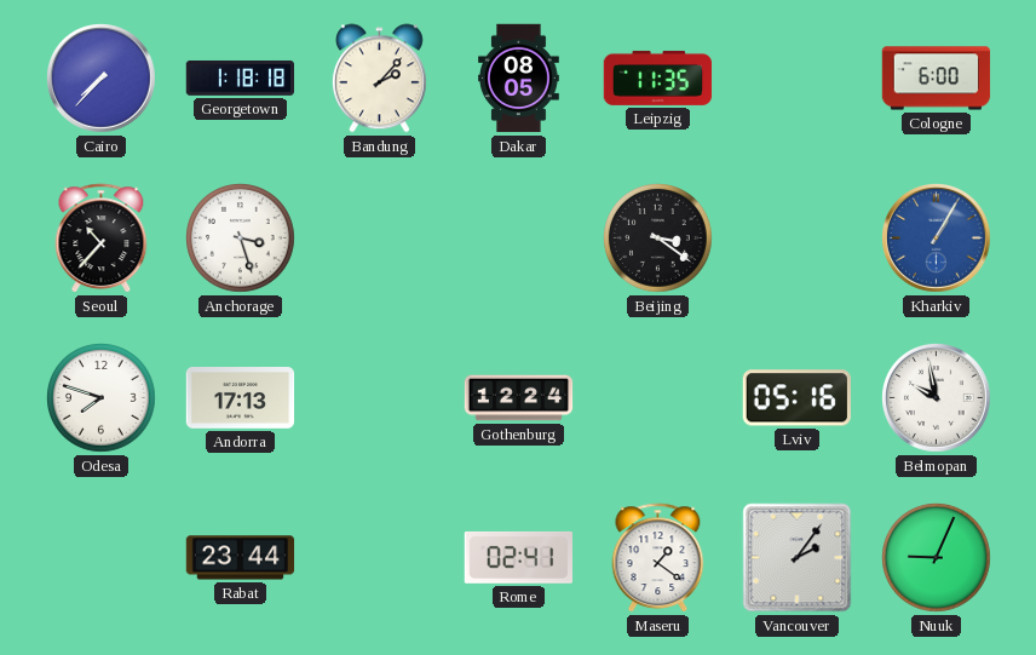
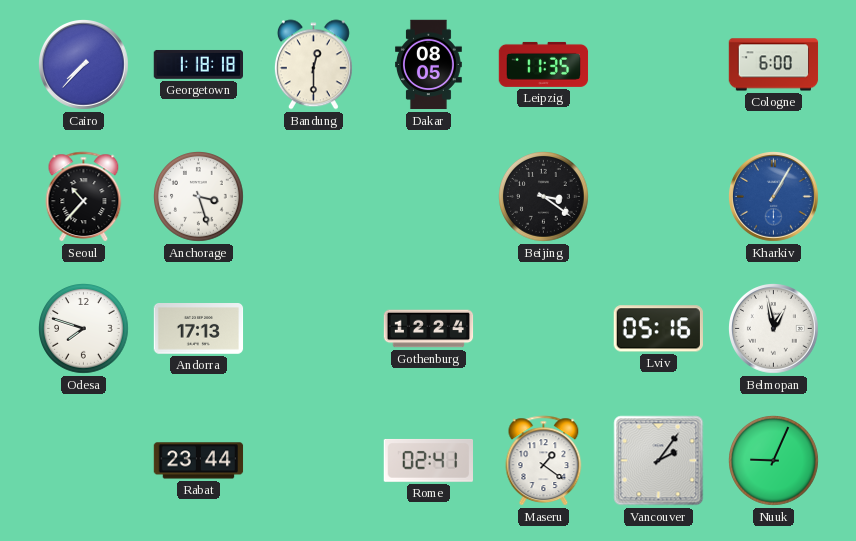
Bandung: 2:07 -> 12:30
Belmopan: 9:58 -> 12:58
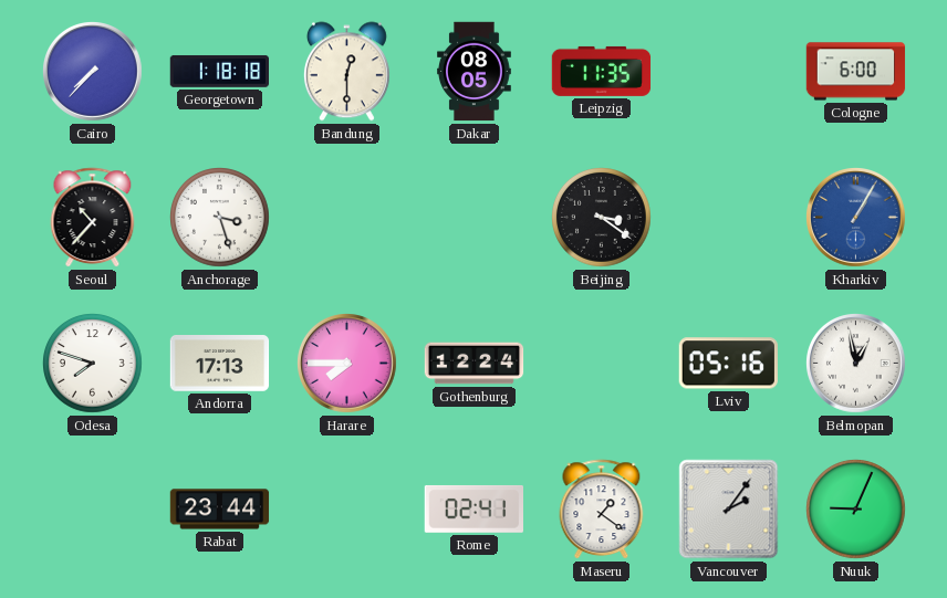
Harare: none -> 7:45
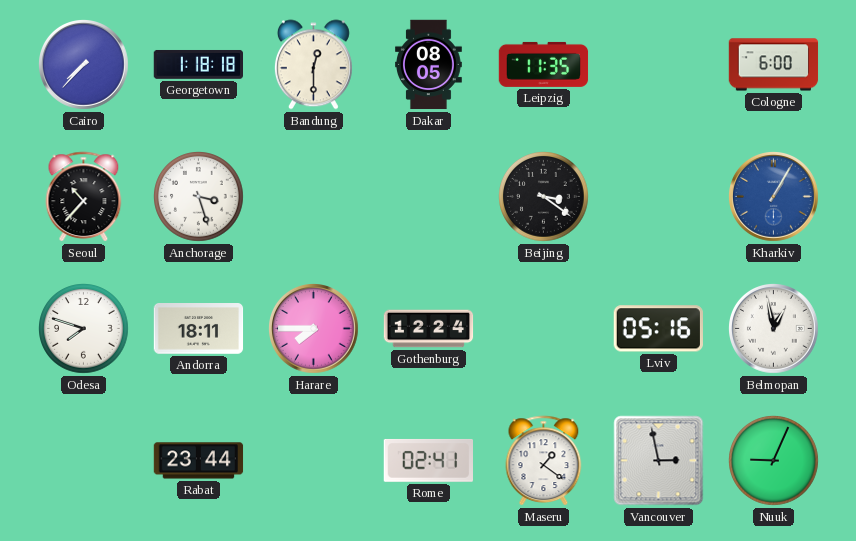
Andorra: 17:13 -> 18:11
Vancouver: 2:06 -> 2:58
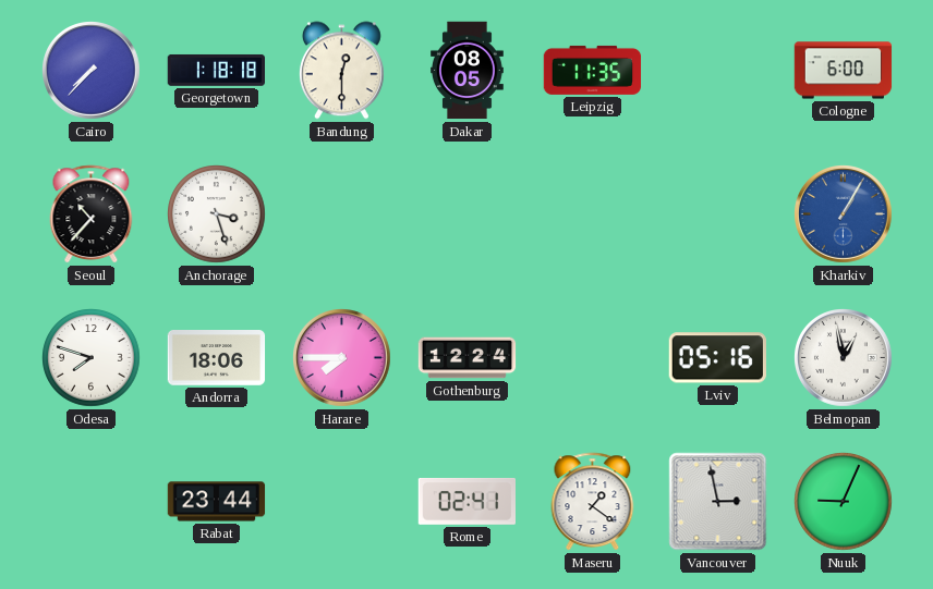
Beijing: 3:21 -> none
Andorra: 18:11 -> 18:06
